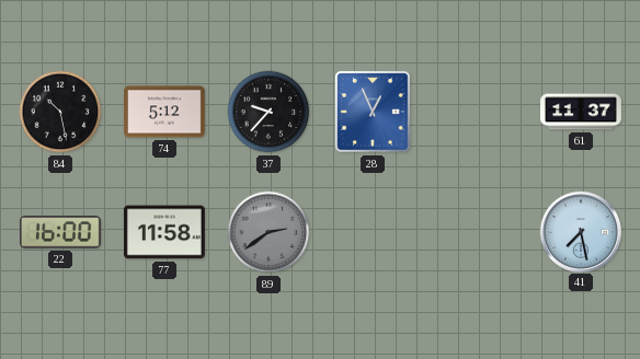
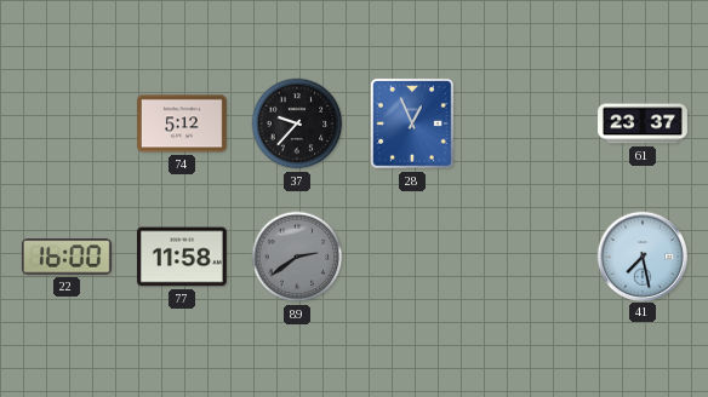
84: 10:28 -> none
61: 11:37 -> 23:37
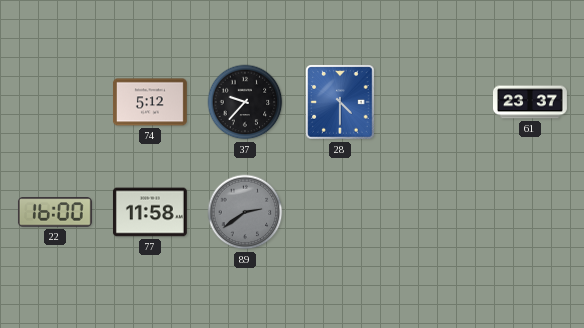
28: 12:56 -> 4:30
41: 7:28 -> none
